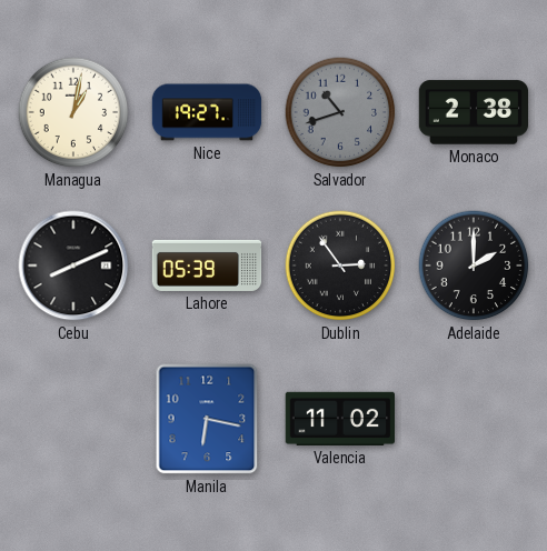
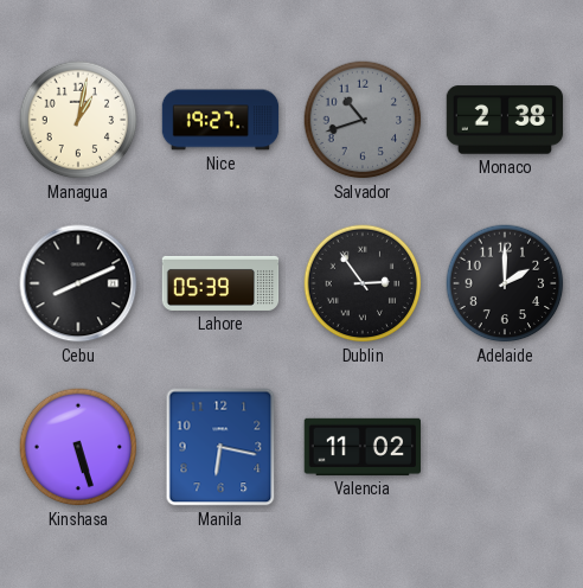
Kinshasa: none -> 5:27
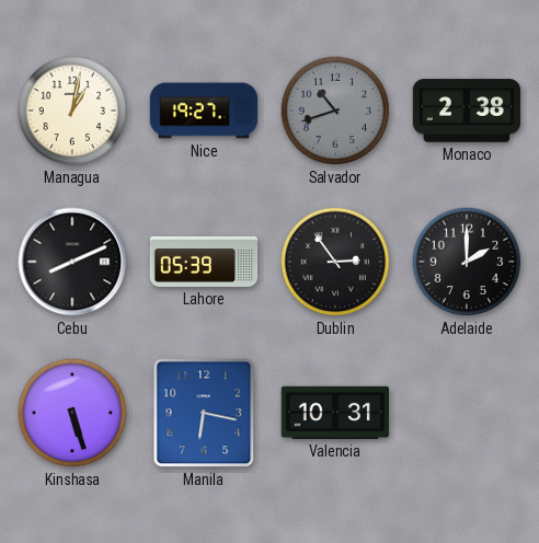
Valencia: 11:02 -> 10:31
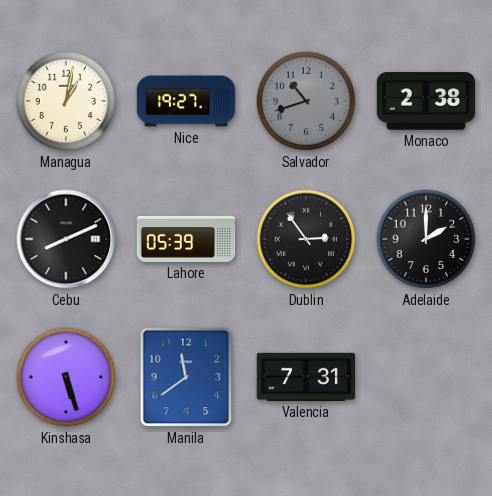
Manila: 6:17 -> 11:39
Valencia: 10:31 -> 7:31
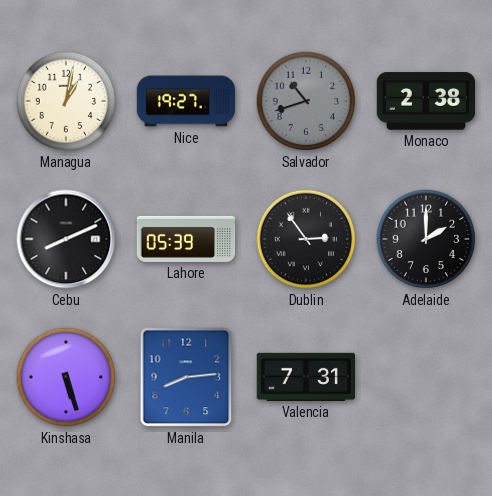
Manila: 11:39 -> 8:14
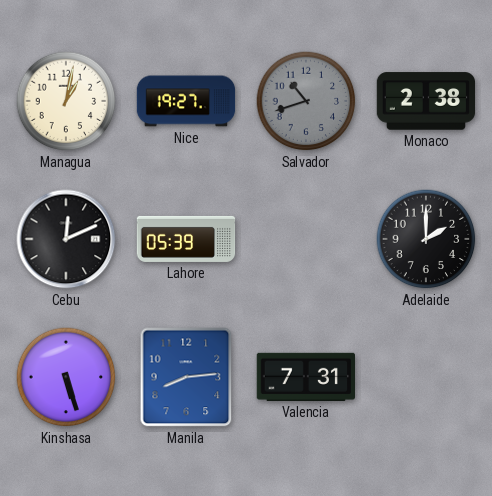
Cebu: 8:11 -> 12:11
Dublin: 2:54 -> none
